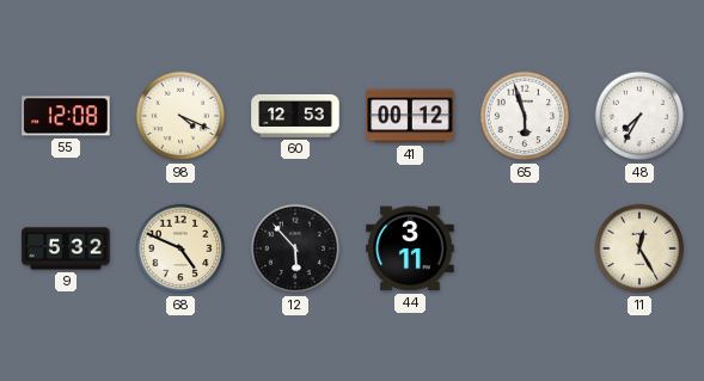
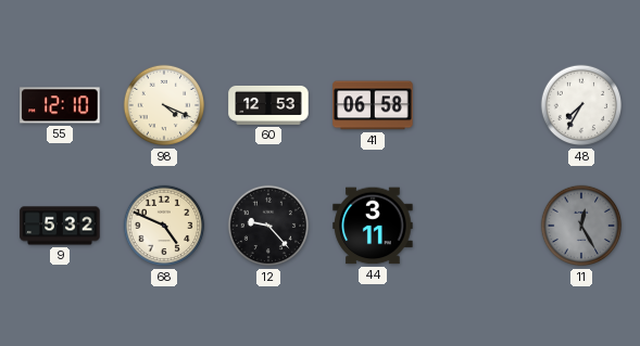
55: 12:08 -> 12:10
41: 00:12 -> 06:58
65: 5:57 -> none
12: 5:53 -> 9:23
11 dial: cream -> grey
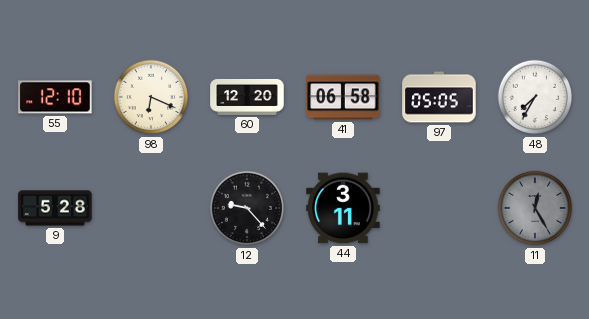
98: 4:19 -> 6:19
60: 12:53 -> 12:20
97: none -> 05:05
9: 5:32 -> 5:28
68: 4:49 -> none
